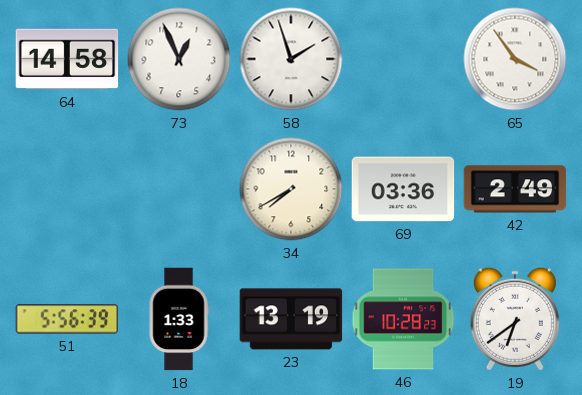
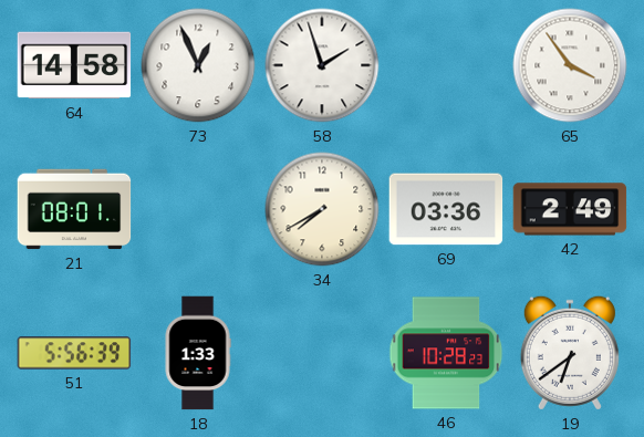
21: none -> 08:01
23: 13:19 -> none
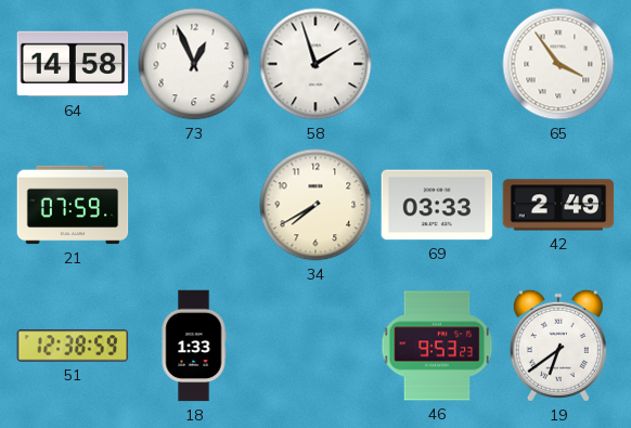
21: 08:01 -> 07:59
69: 03:36 -> 03:33
51: 5:56 -> 12:38
46: 10:28 -> 9:53
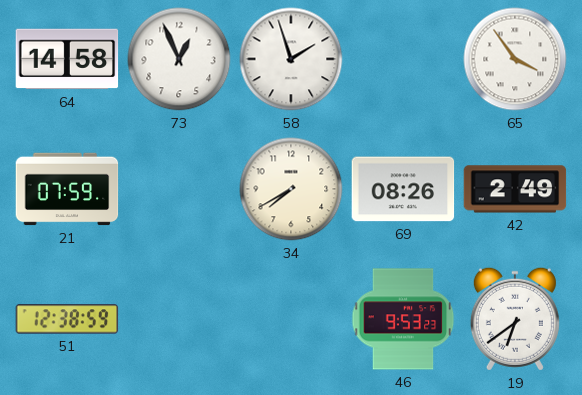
69: 03:33 -> 08:26
18: 1:33 -> none
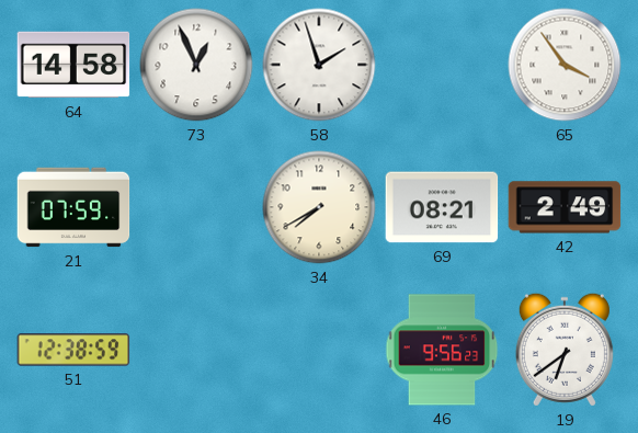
69: 08:26 -> 08:21
46: 9:53 -> 9:56
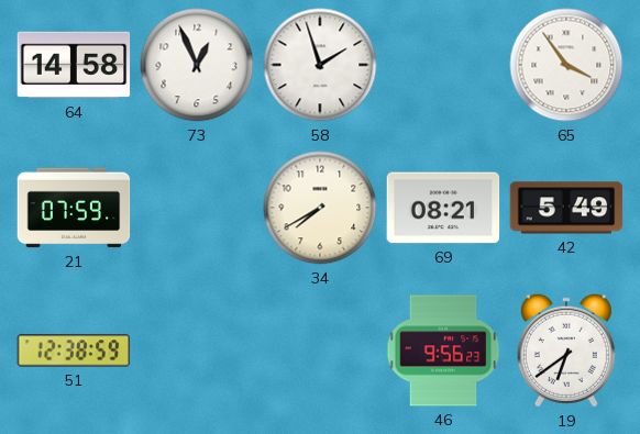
42: 2:49 -> 5:49
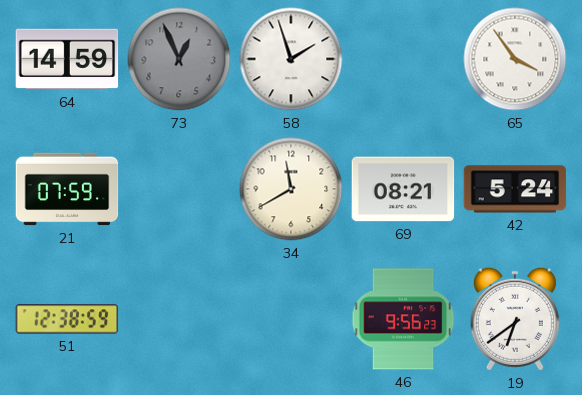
64: 14:58 -> 14:59
73 dial: white -> grey
34: 7:40 -> 11:40
42: 5:49 -> 5:24
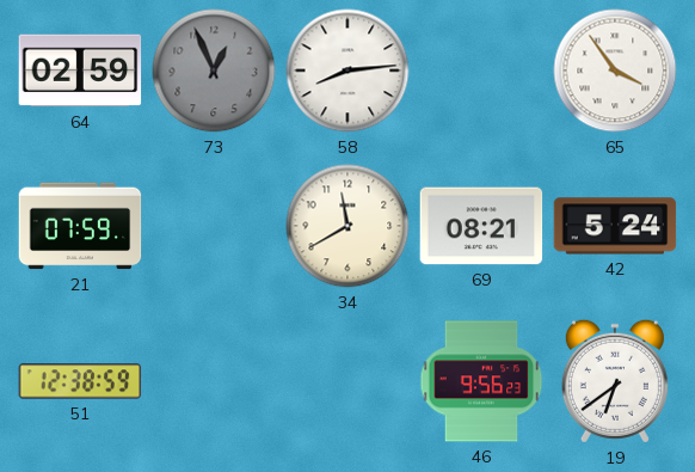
64: 14:59 -> 02:59
58: 1:57 -> 8:14
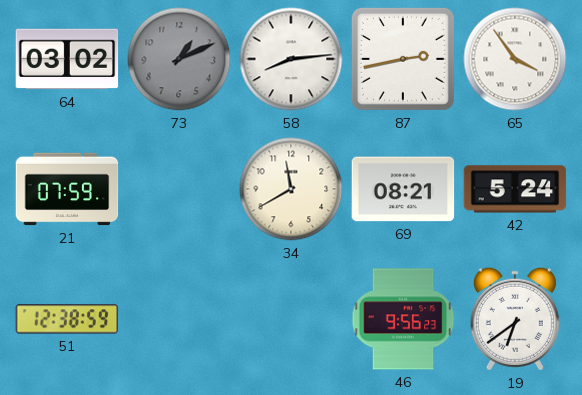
64: 02:59 -> 03:02
73: 12:56 -> 1:11
87: none -> 2:43
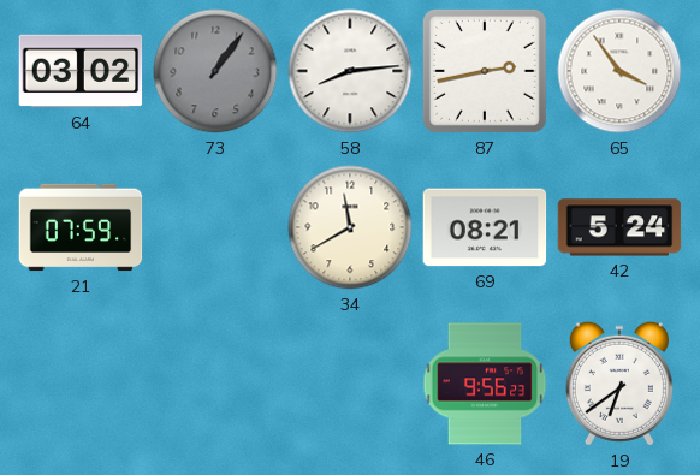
73: 1:11 -> 1:06
51: 12:38 -> none
